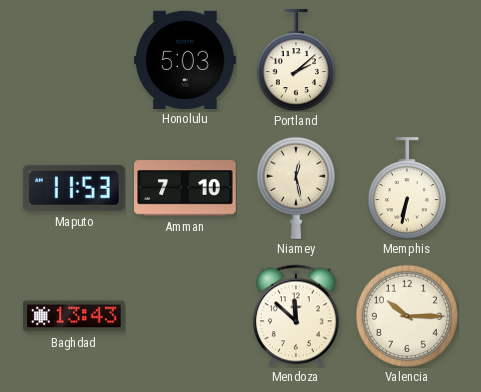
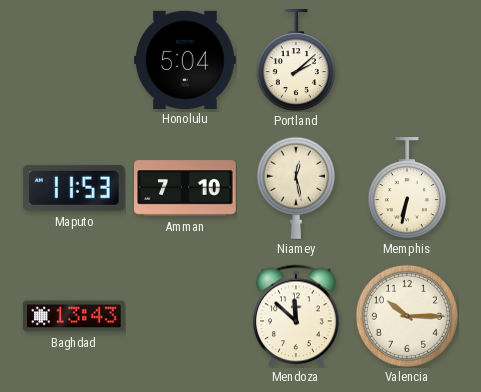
Honolulu: 5:03 -> 5:04
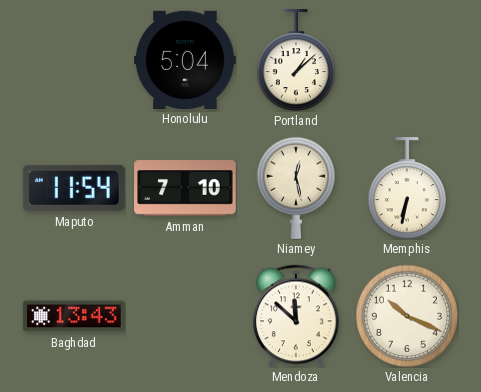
Portland: 2:08 -> 1:08
Maputo: 11:53 -> 11:54
Valencia: 10:15 -> 10:19
